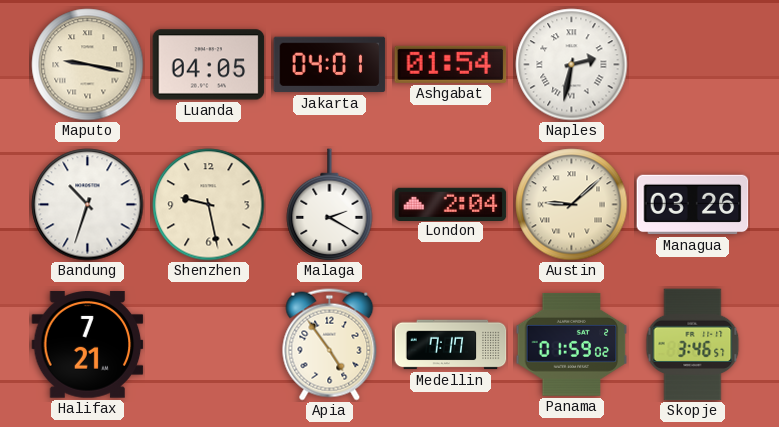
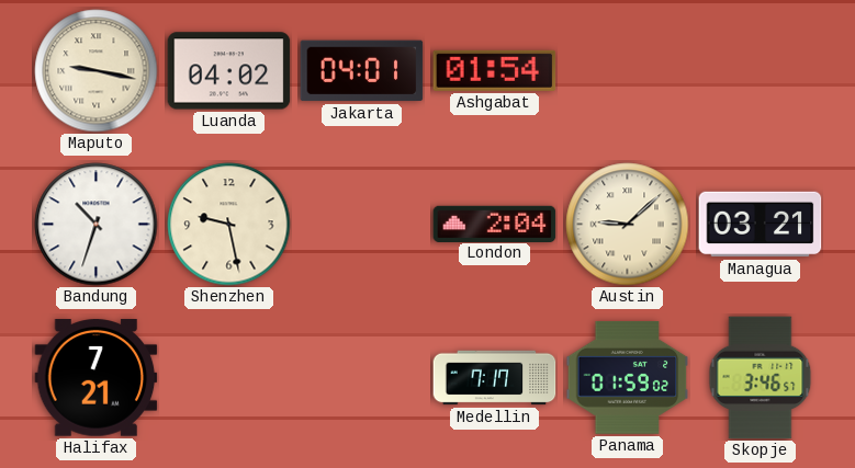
Luanda: 04:05 -> 04:02
Naples: 2:32 -> none
Malaga: 2:20 -> none
Managua: 03:26 -> 03:21
Apia: 4:54 -> none
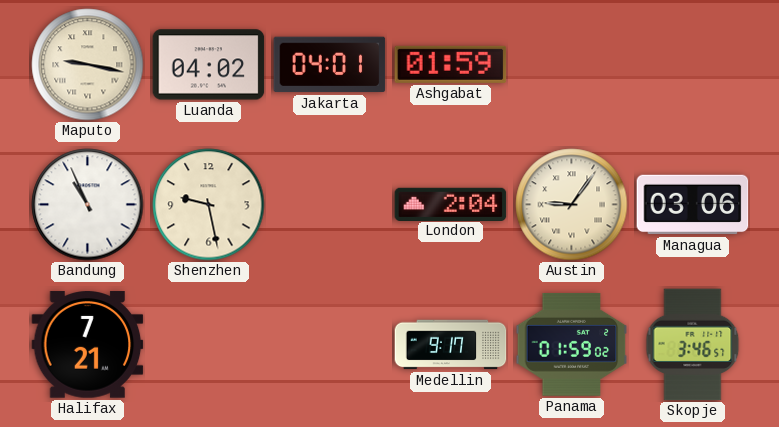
Ashgabat: 01:54 -> 01:59
Bandung: 10:33 -> 10:56
Austin: 9:08 -> 9:06
Managua: 03:21 -> 03:06
Medellin: 7:17 -> 9:17
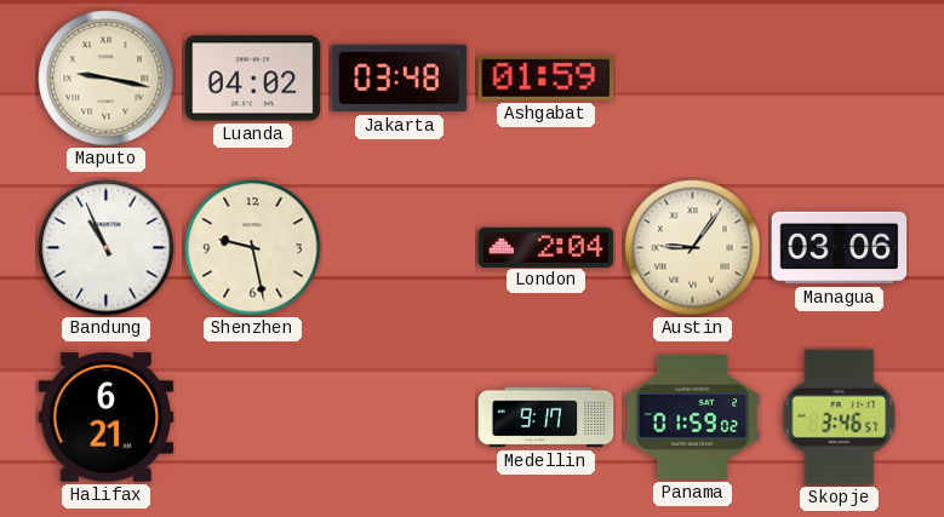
Jakarta: 04:01 -> 03:48
Halifax: 7:21 -> 6:21
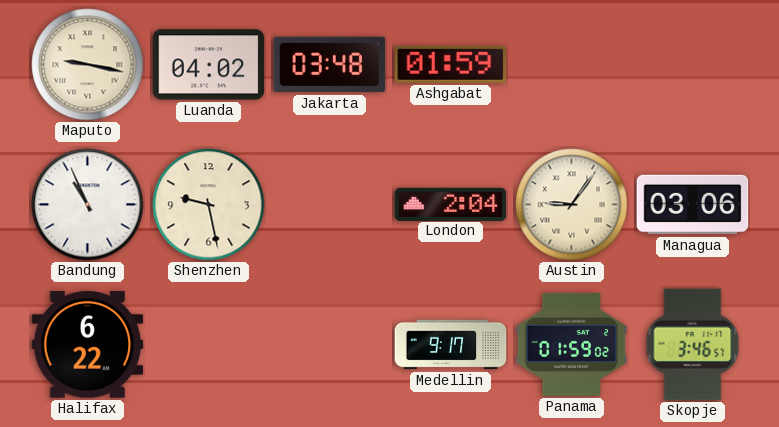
Halifax: 6:21 -> 6:22
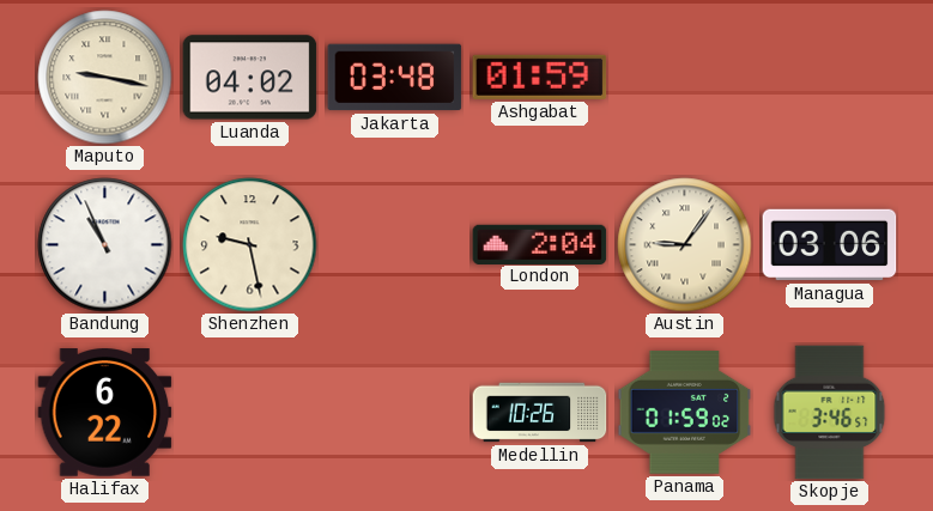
Medellin: 9:17 -> 10:26
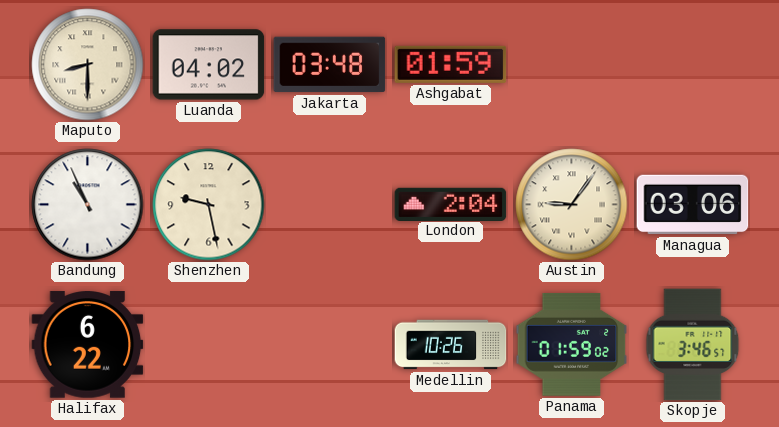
Maputo: 9:17 -> 8:30
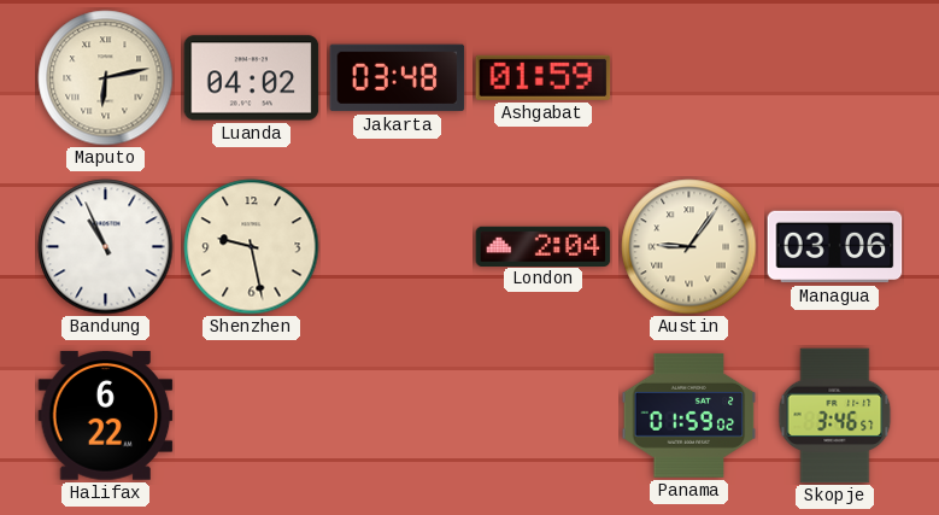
Maputo: 8:30 -> 6:13
Medellin: 10:26 -> none
